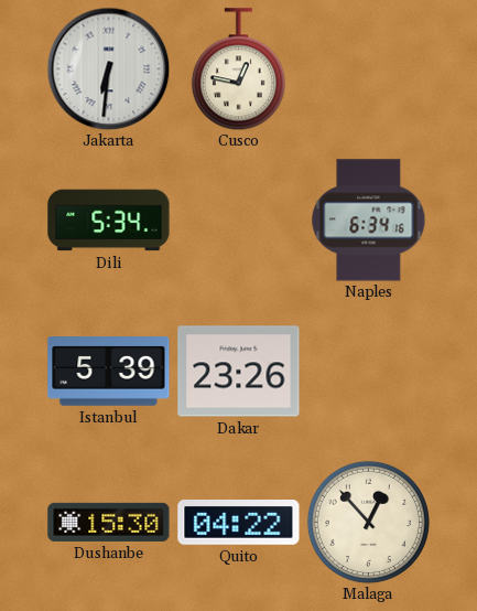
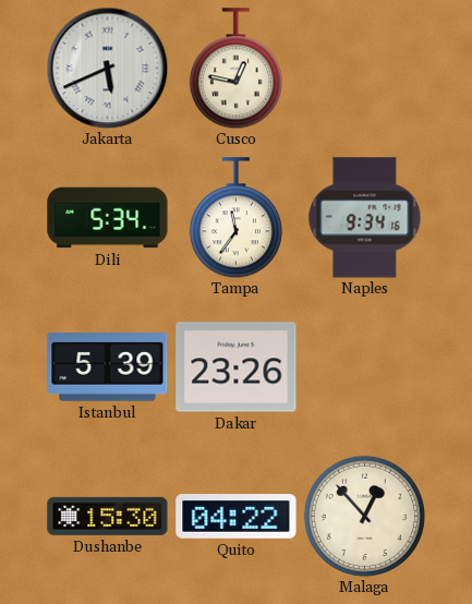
Jakarta: 6:31 -> 5:41
Tampa: none -> 11:36
Naples: 6:34 -> 9:34
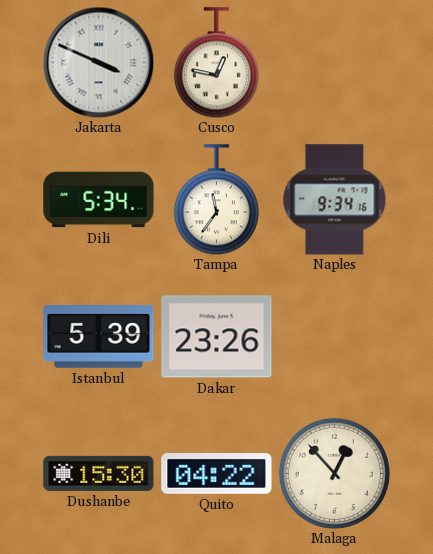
Jakarta: 5:41 -> 3:49
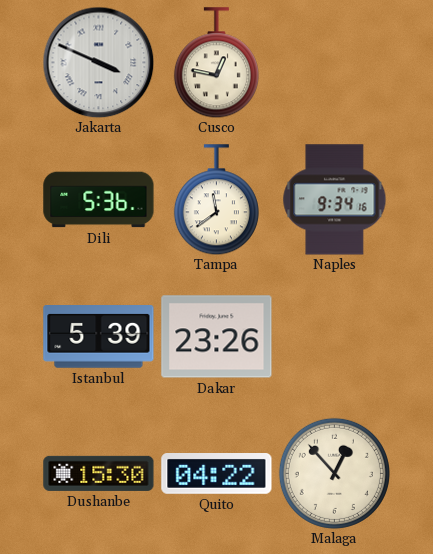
Dili: 5:34 -> 5:36
Tampa: 11:36 -> 11:39
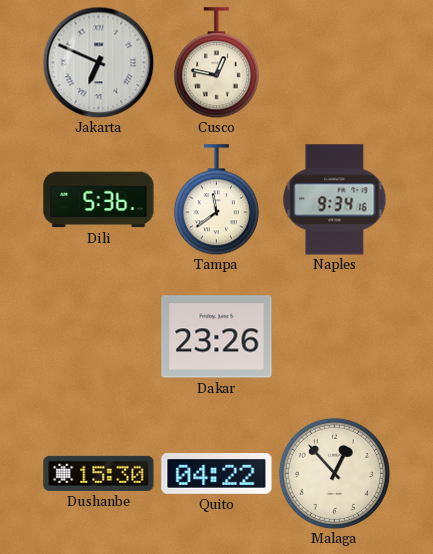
Jakarta: 3:49 -> 6:49
Istanbul: 5:39 -> none
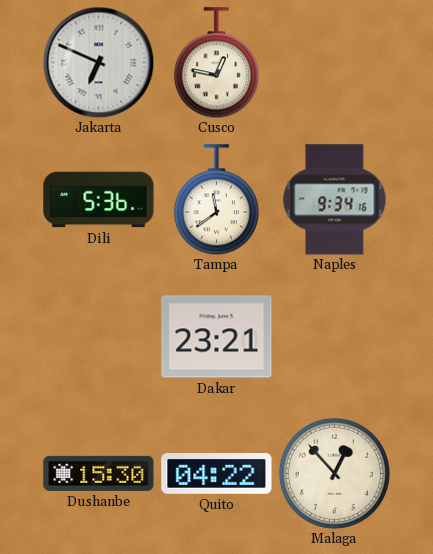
Dakar: 23:26 -> 23:21
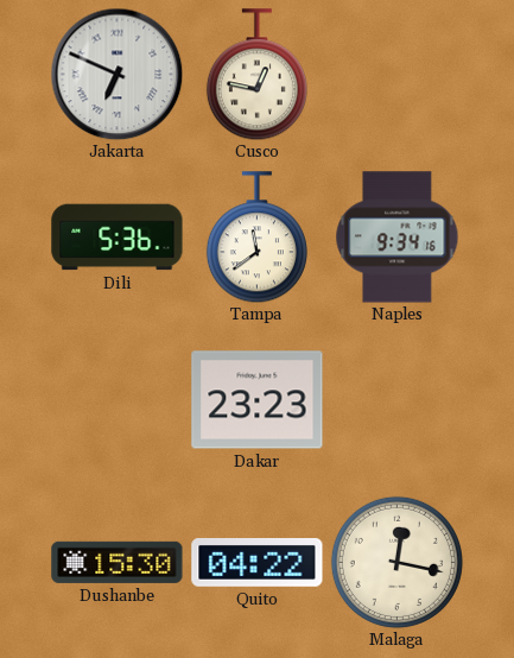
Dakar: 23:21 -> 23:23
Malaga: 12:53 -> 12:17
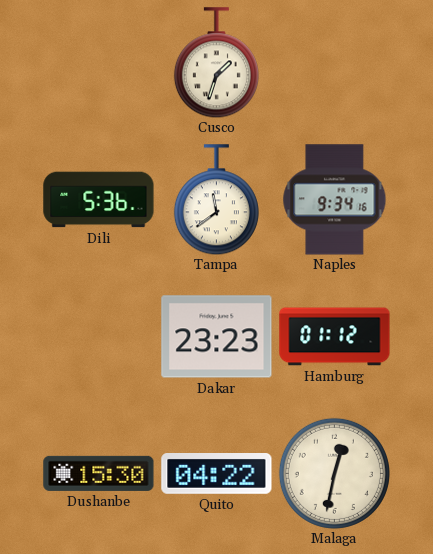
Jakarta: 6:49 -> none
Cusco: 12:47 -> 1:33
Hamburg: none -> 01:12
Malaga: 12:17 -> 12:32
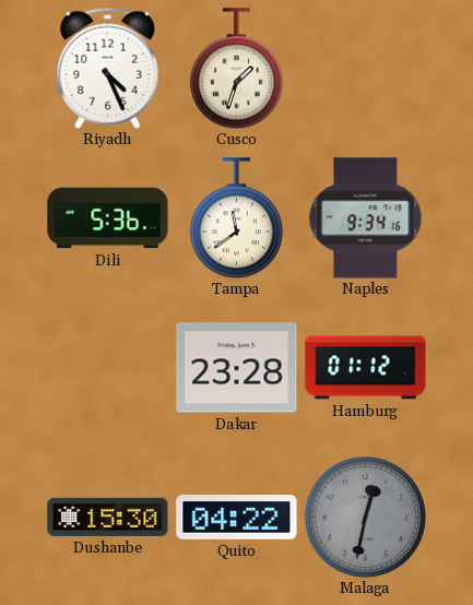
Riyadh: none -> 4:26
Dakar: 23:23 -> 23:28
Malaga dial: cream -> grey
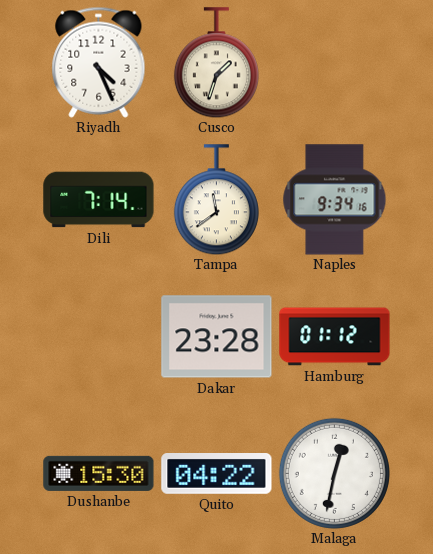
Dili: 5:36 -> 7:14
Malaga dial: grey -> white
